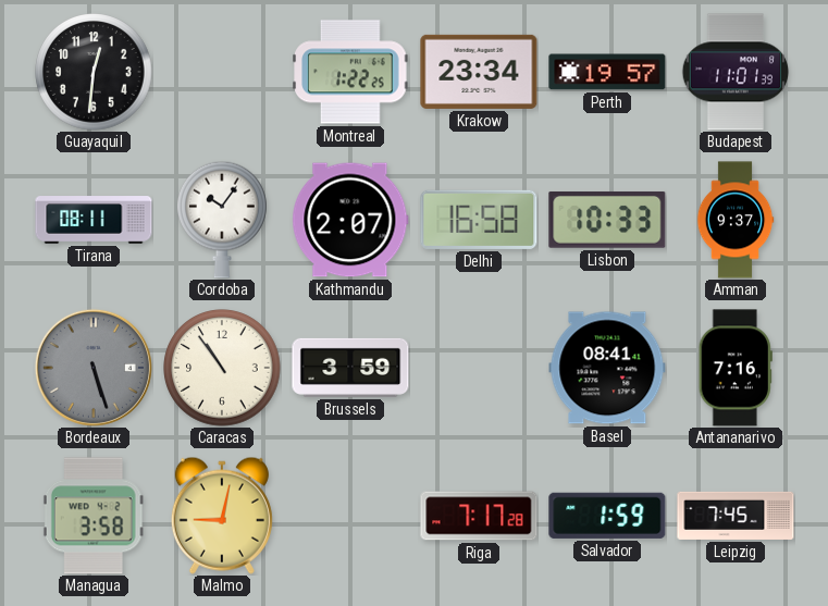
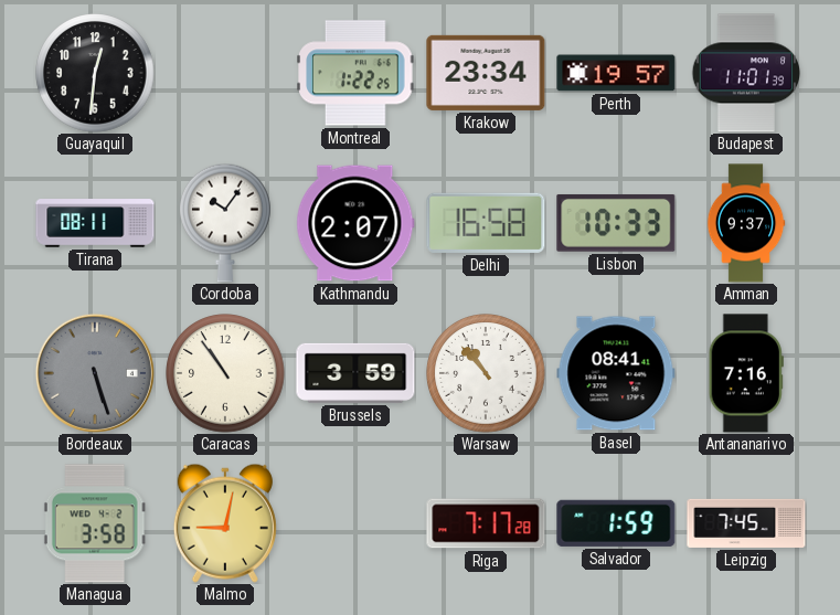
Warsaw: none -> 10:53
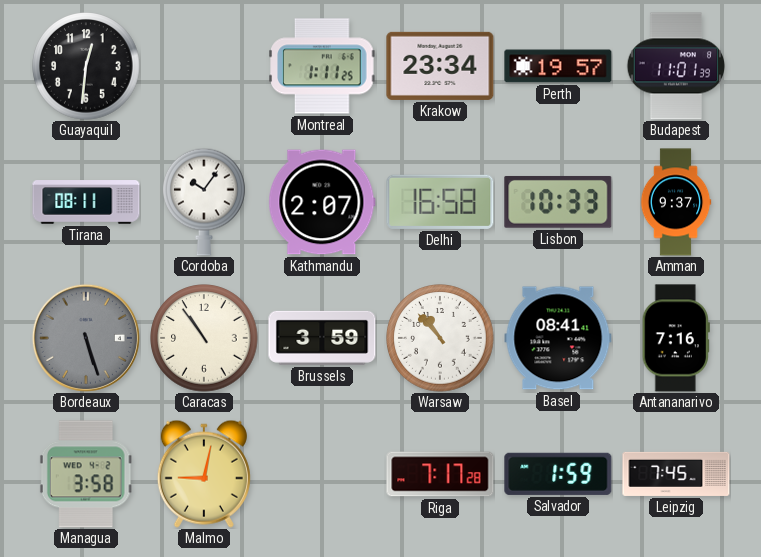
Montreal: 1:22 -> 1:11
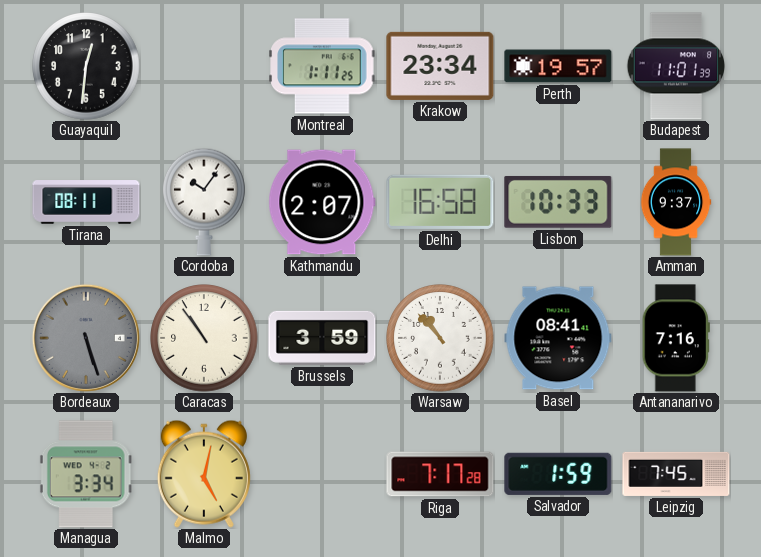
Managua: 3:58 -> 3:34
Malmo: 9:02 -> 5:02
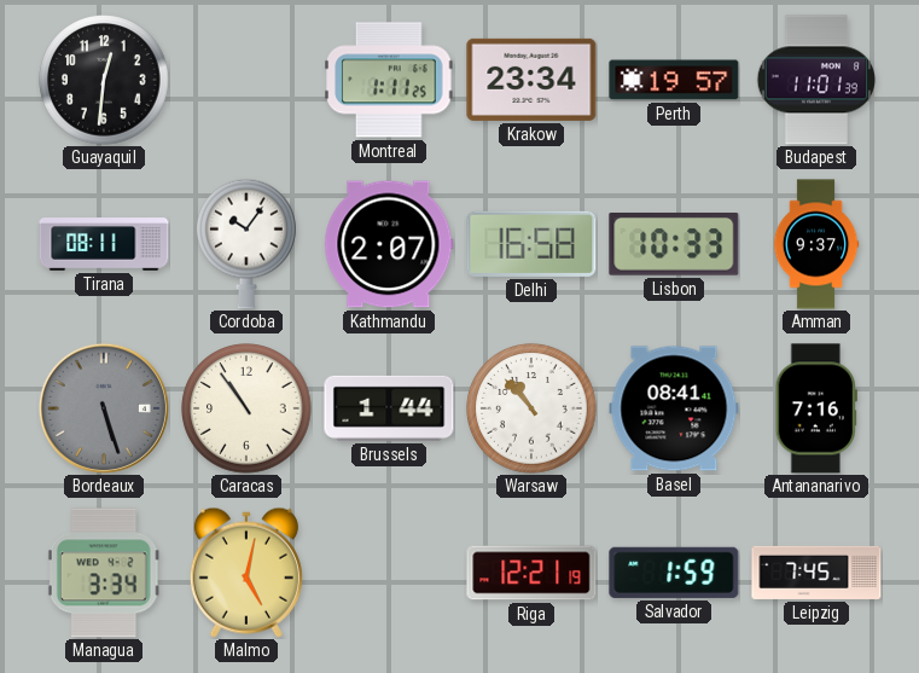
Brussels: 3:59 -> 1:44
Riga: 7:17 -> 12:21
